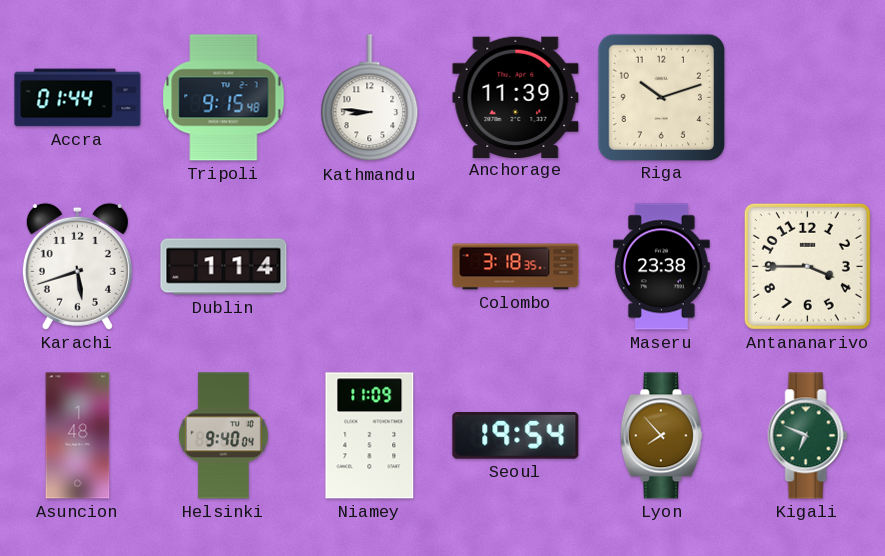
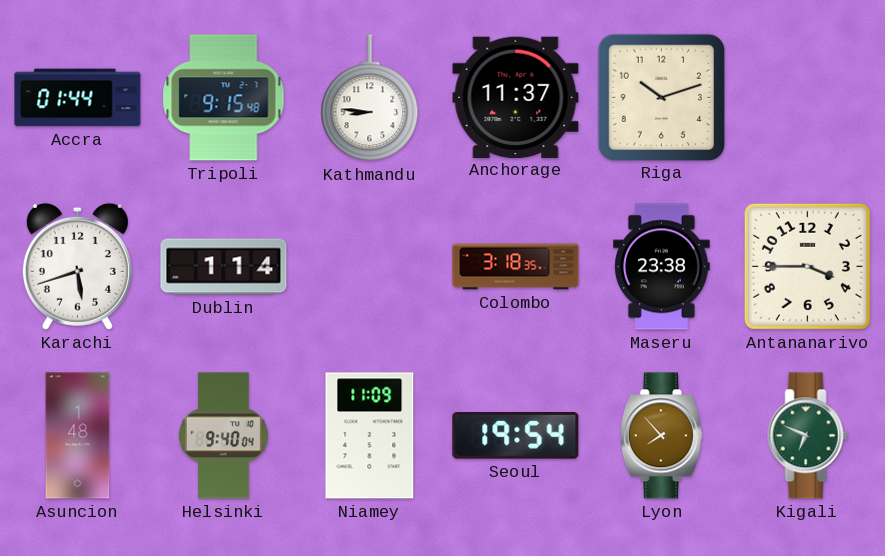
Anchorage: 11:39 -> 11:37
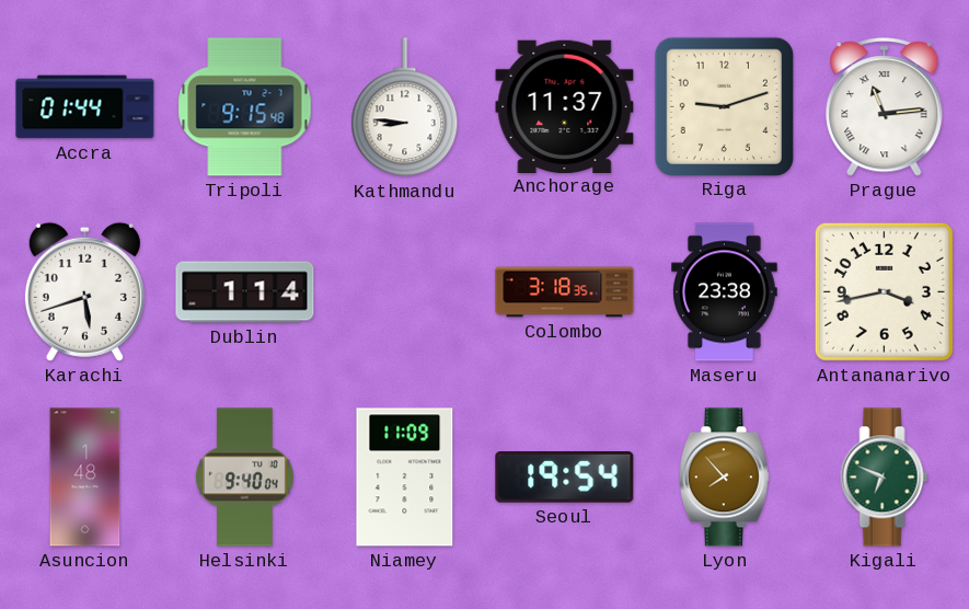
Riga: 10:12 -> 9:12
Prague: none -> 11:14
Antananarivo: 3:45 -> 3:43
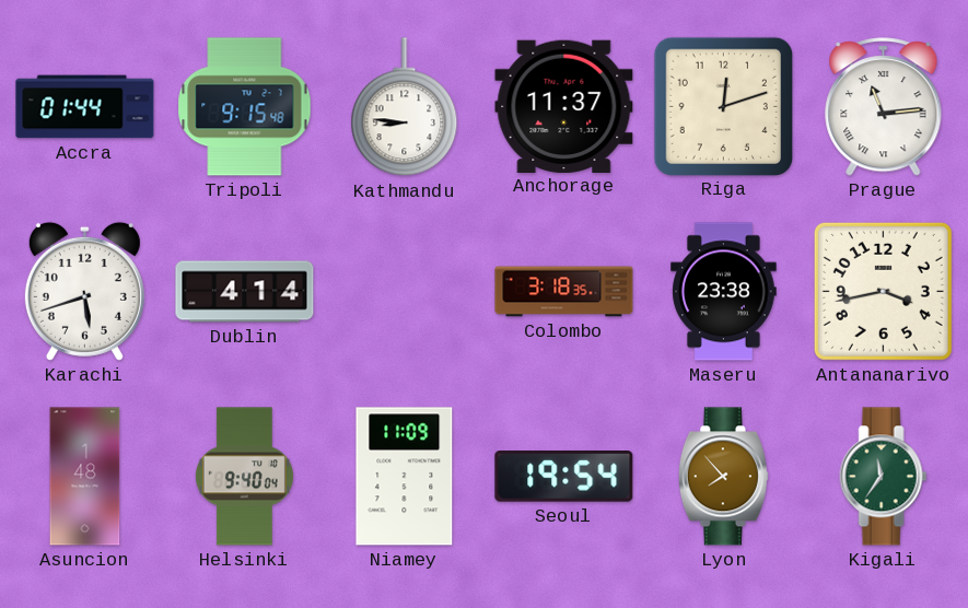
Riga: 9:12 -> 12:12
Dublin: 1:14 -> 4:14
Kigali: 6:49 -> 11:36
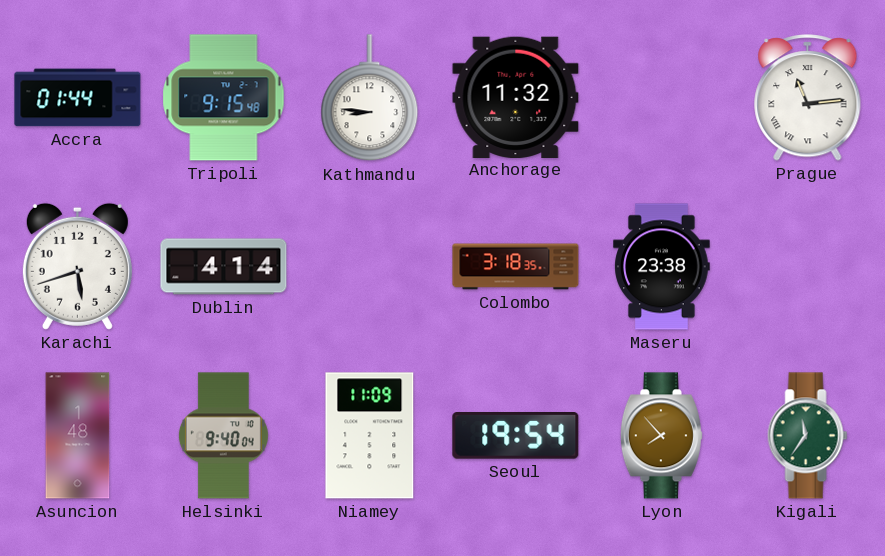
Anchorage: 11:37 -> 11:32
Riga: 12:12 -> none
Antananarivo: 3:43 -> none
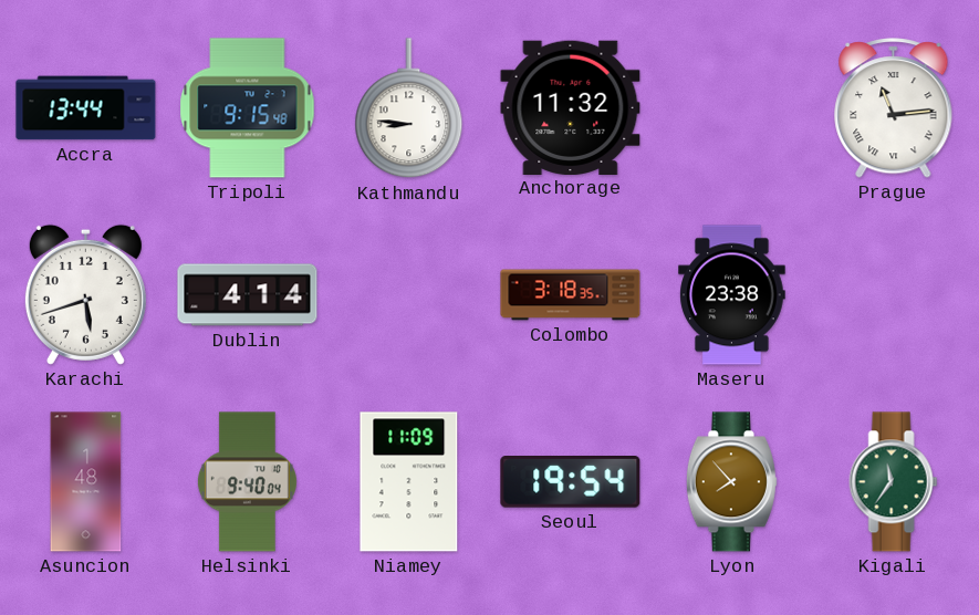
Accra: 01:44 -> 13:44
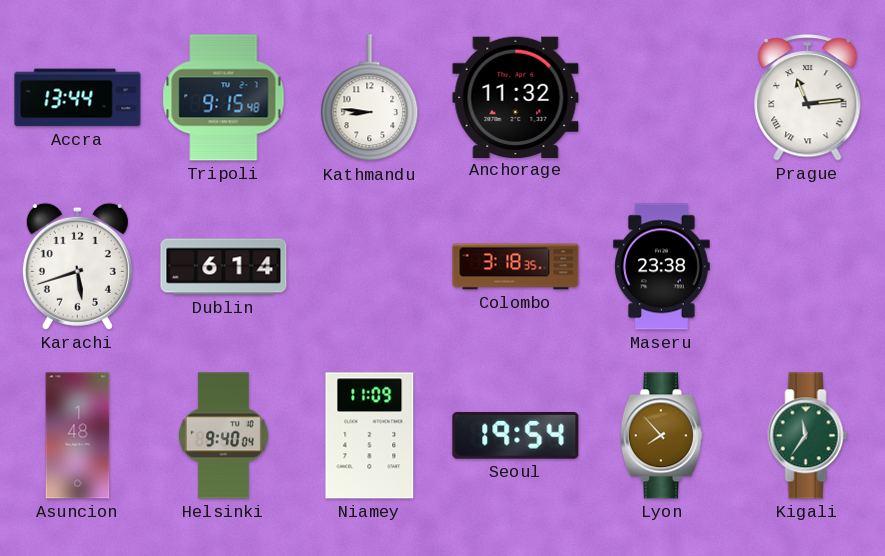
Dublin: 4:14 -> 6:14
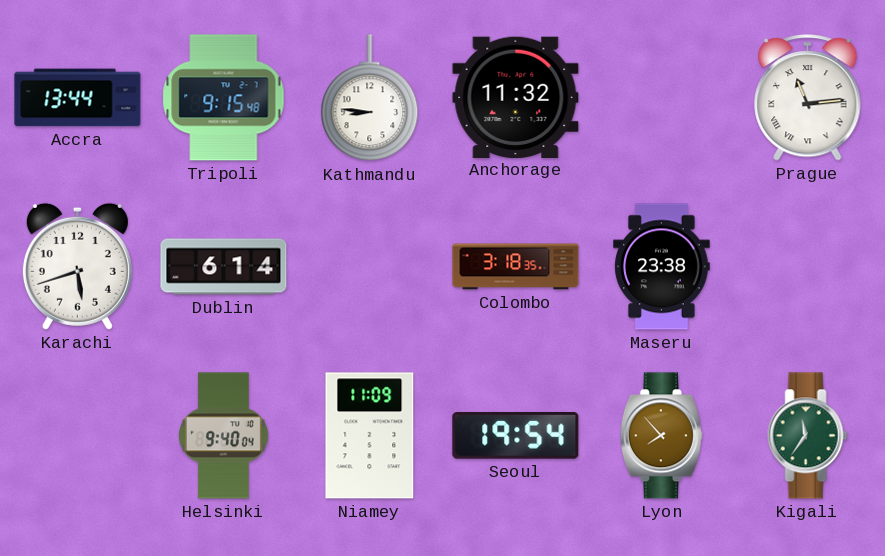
Asuncion: 1:48 -> none
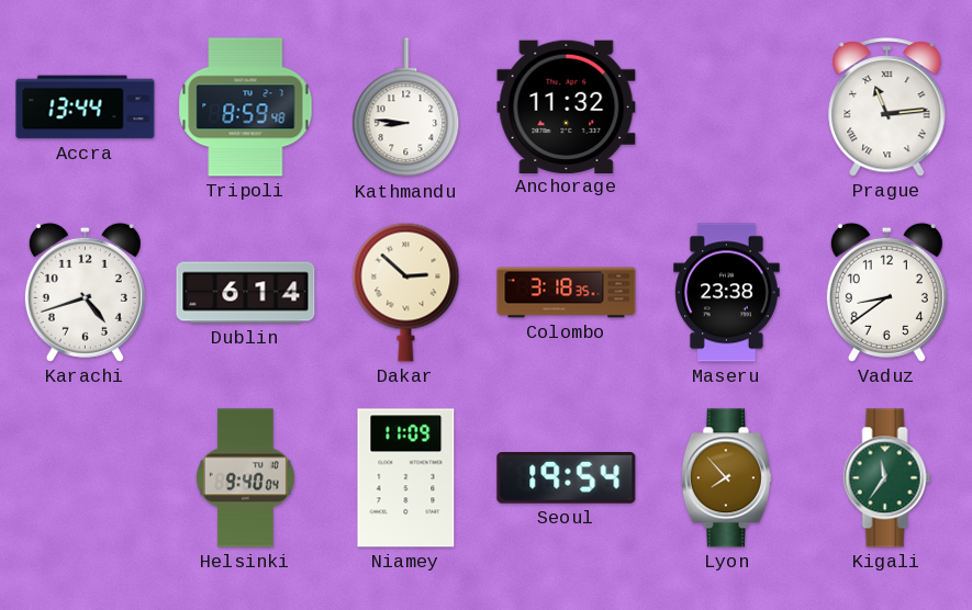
Tripoli: 9:15 -> 8:59
Karachi: 5:42 -> 4:42
Dakar: none -> 2:52
Vaduz: none -> 8:39
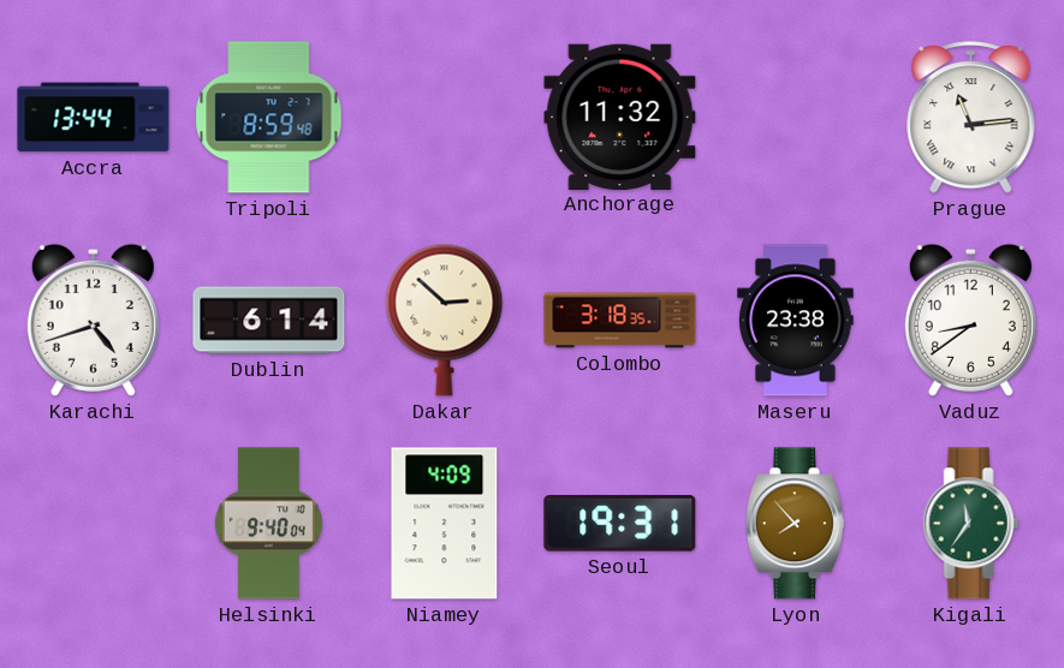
Kathmandu: 8:46 -> none
Niamey: 11:09 -> 4:09
Seoul: 19:54 -> 19:31
